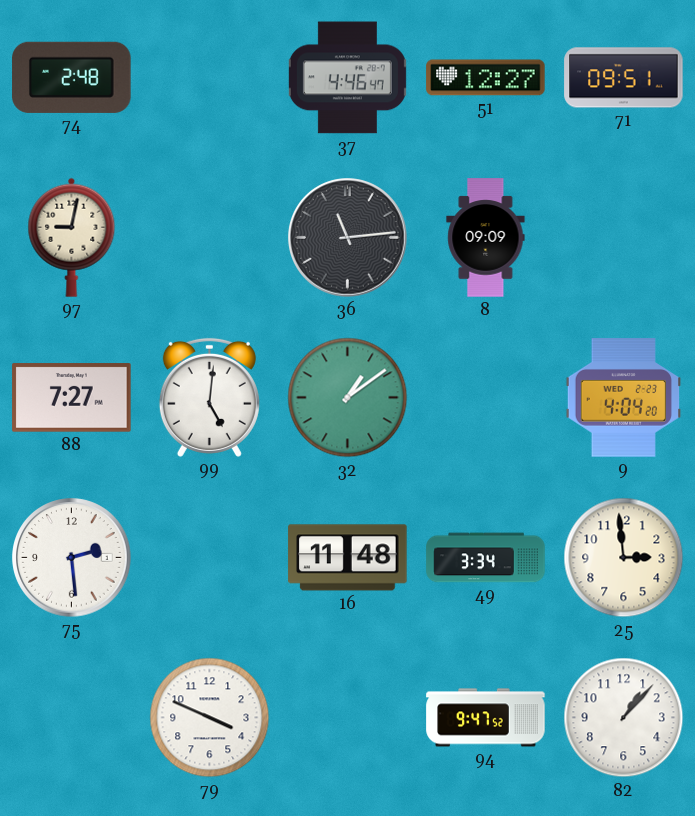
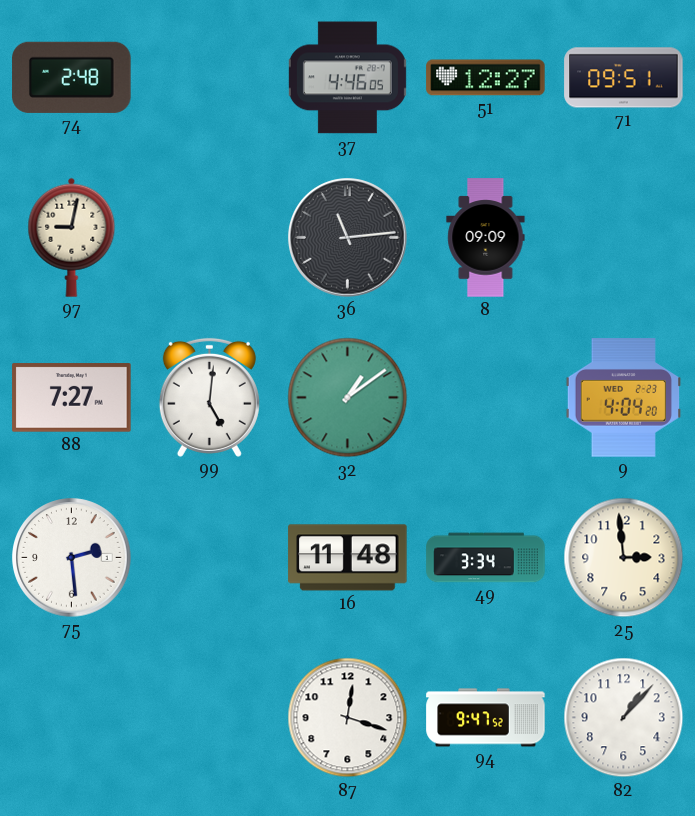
37: 4:46:47 -> 4:46:05
79: 3:49 -> none
87: none -> 12:18
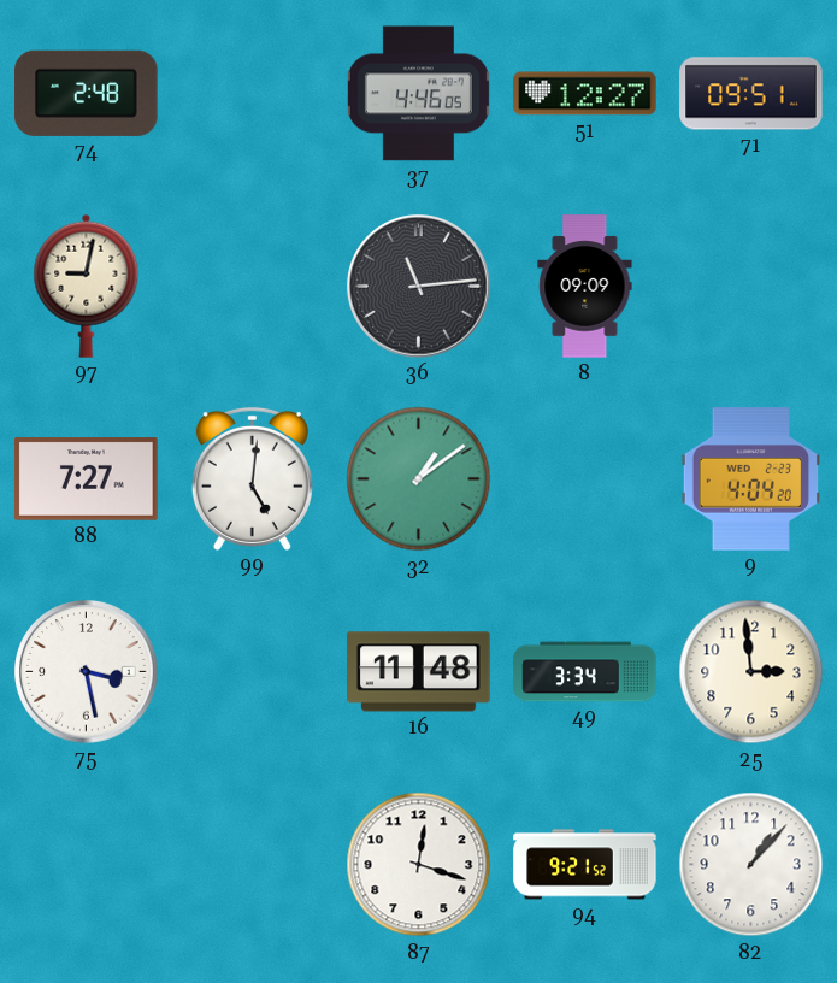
75: 2:29 -> 3:28
94: 9:47 -> 9:21
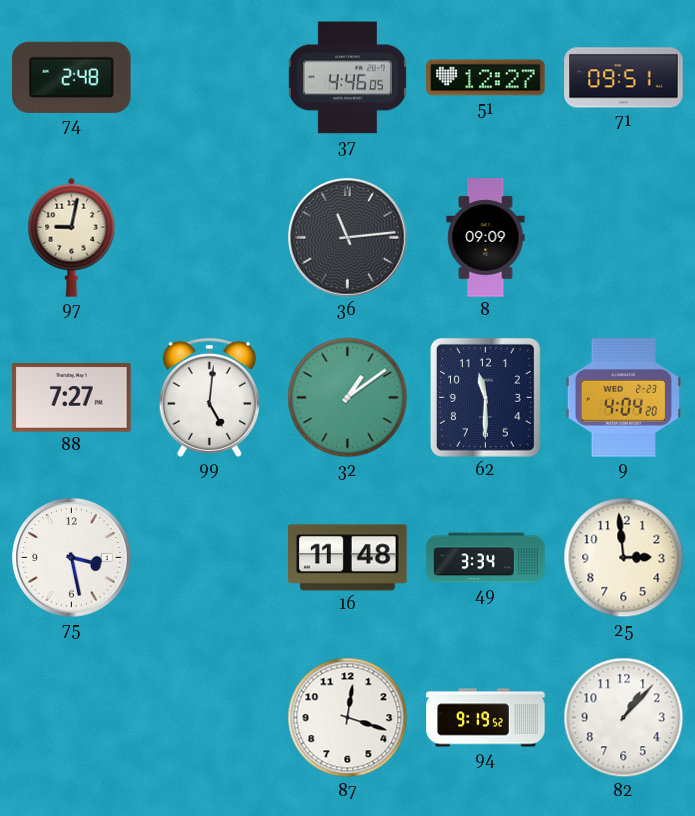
62: none -> 11:30
94: 9:21 -> 9:19
